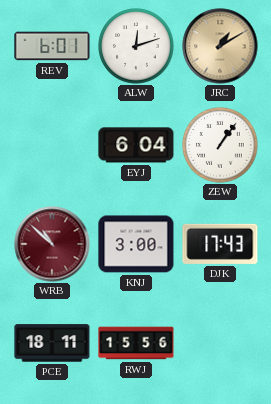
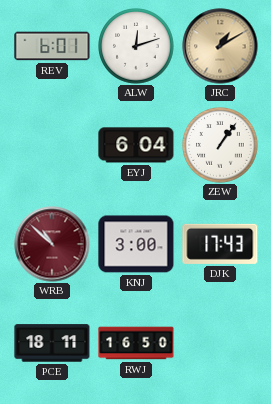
RWJ: 15:56 -> 16:50
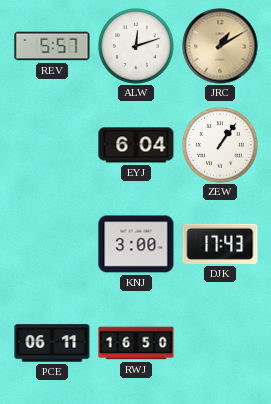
REV: 6:01 -> 5:57
WRB: 10:52 -> none
PCE: 18:11 -> 06:11
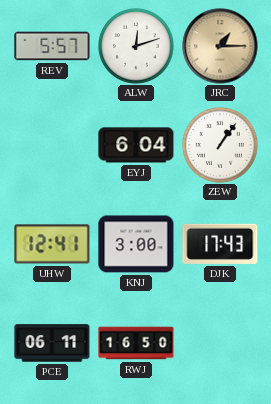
JRC: 1:10 -> 1:15
UHW: none -> 12:41
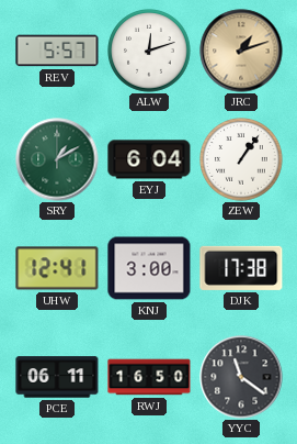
JRC: 1:15 -> 1:12
SRY: none -> 1:10
DJK: 17:43 -> 17:38
YYC: none -> 11:21
